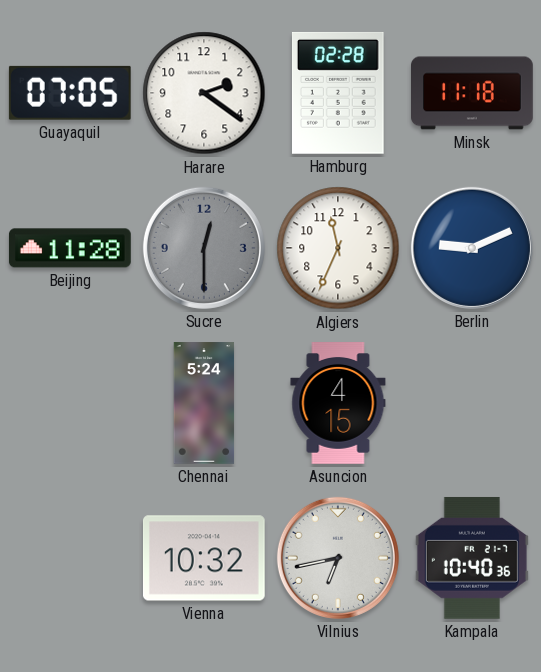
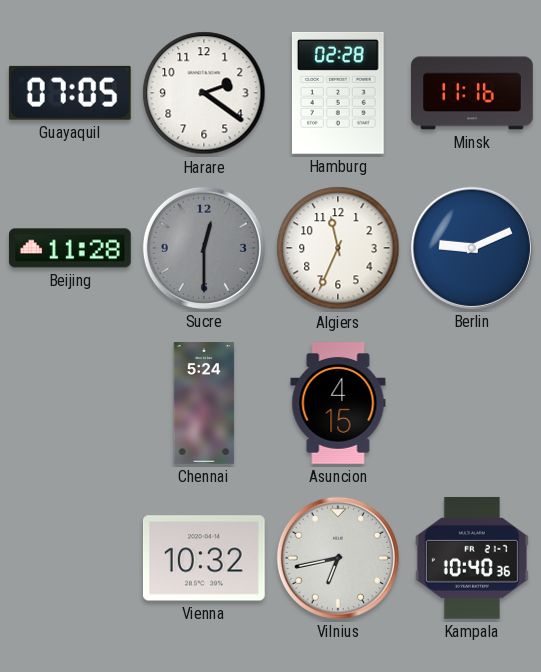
Minsk: 11:18 -> 11:16
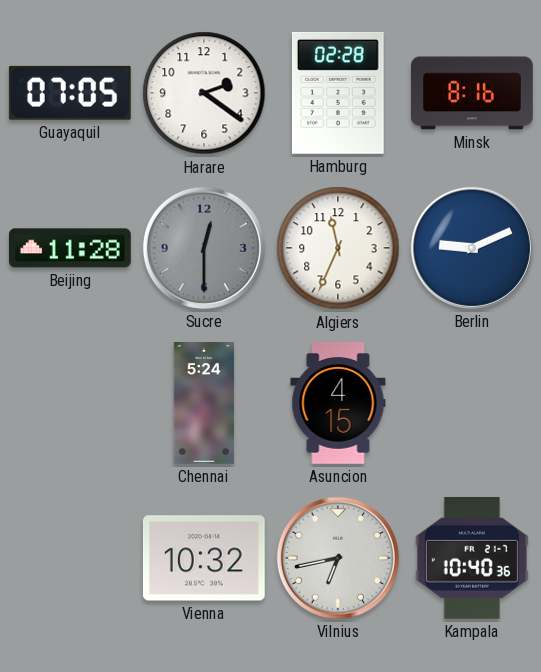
Minsk: 11:16 -> 8:16
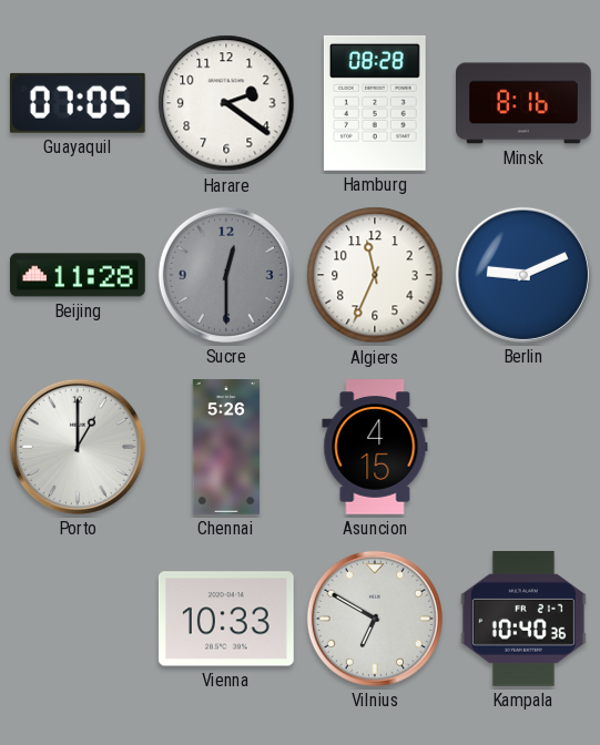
Hamburg: 02:28 -> 08:28
Porto: none -> 1:00
Chennai: 5:24 -> 5:26
Vienna: 10:32 -> 10:33
Vilnius: 6:43 -> 6:50
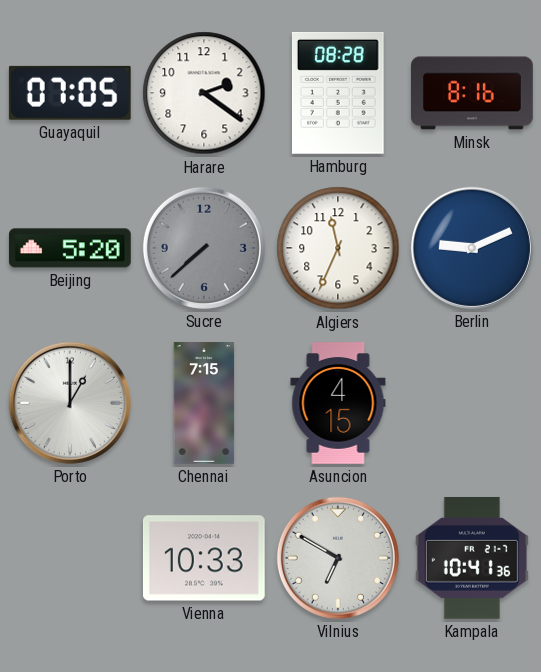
Beijing: 11:28 -> 5:20
Sucre: 12:30 -> 7:38
Chennai: 5:26 -> 7:15
Kampala: 10:40 -> 10:41
